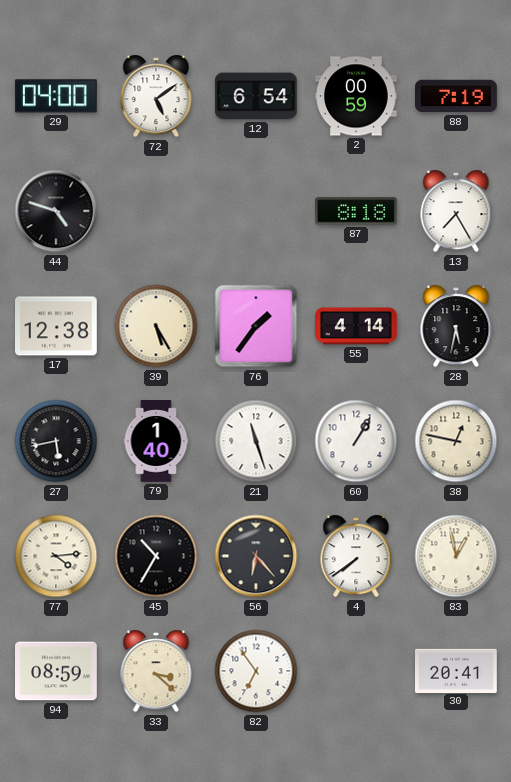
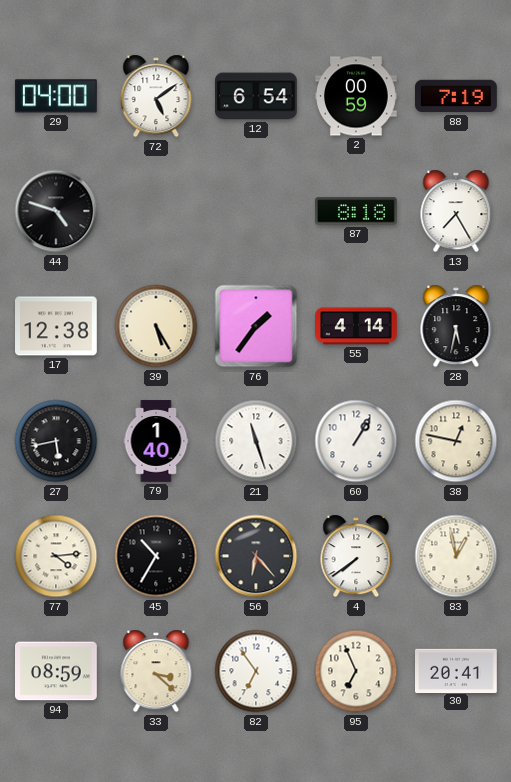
95: none -> 6:56
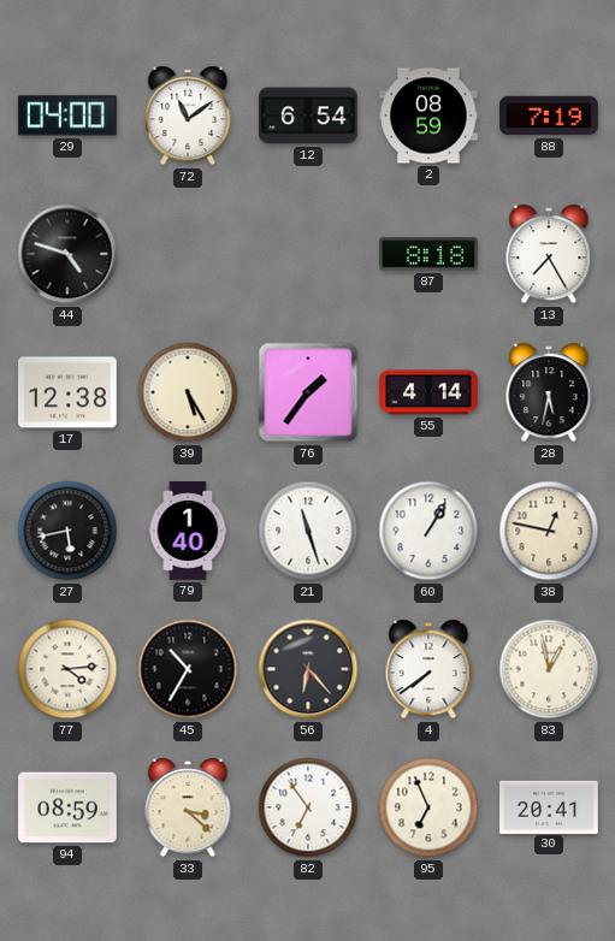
72: 5:09 -> 11:09
2: 00:59 -> 08:59
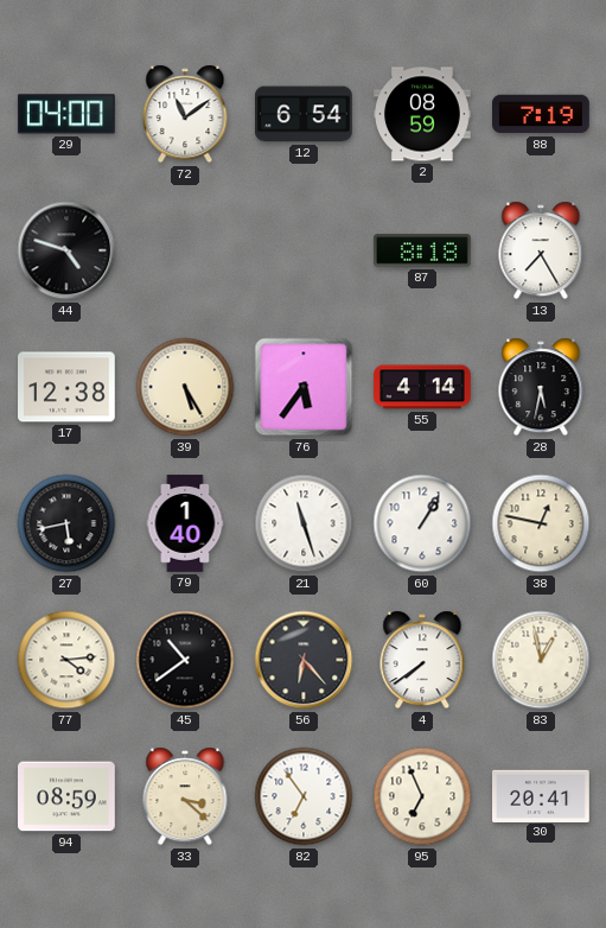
76: 1:36 -> 5:36
45: 10:35 -> 10:39
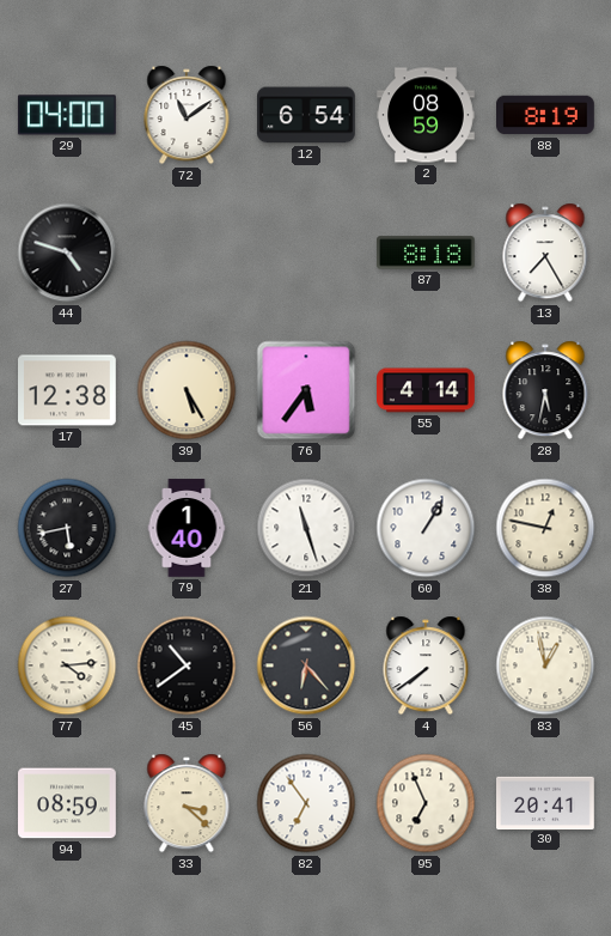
88: 7:19 -> 8:19
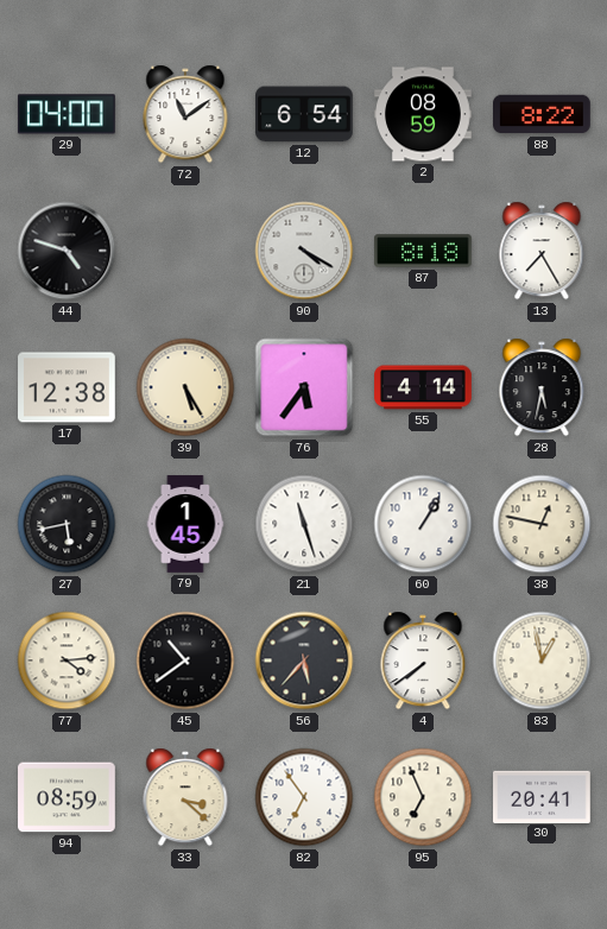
88: 8:19 -> 8:22
90: none -> 4:20
79: 1:40 -> 1:45
56: 6:23 -> 5:37
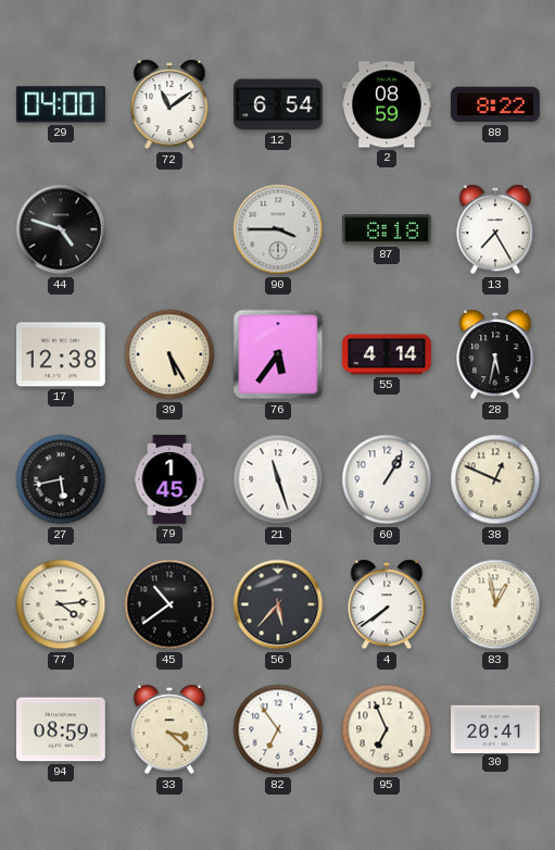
90: 4:20 -> 3:45
38: 12:47 -> 12:49
